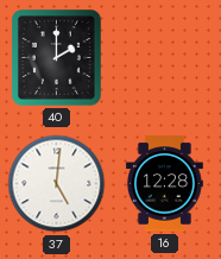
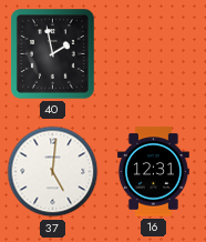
40: 2:00 -> 1:58
16: 12:28 -> 12:31
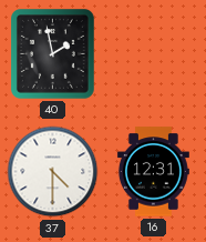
37: 5:01 -> 4:30
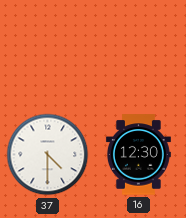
40: 1:58 -> none
16: 12:31 -> 12:30
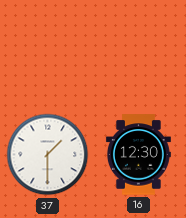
37: 4:30 -> 1:30
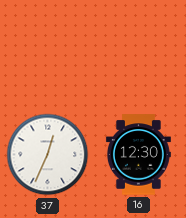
37: 1:30 -> 12:34
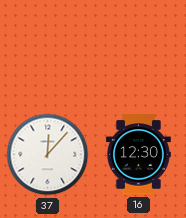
37: 12:34 -> 12:07
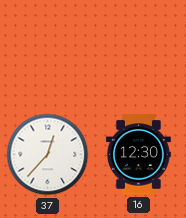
37: 12:07 -> 12:37
